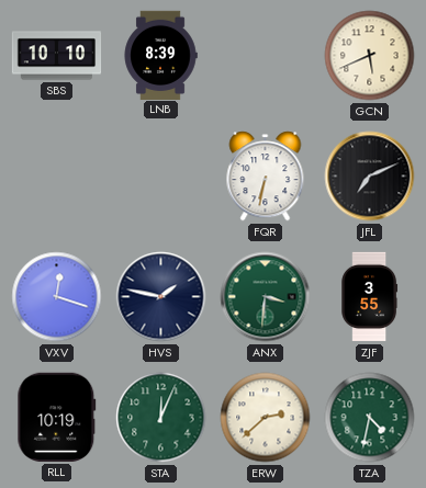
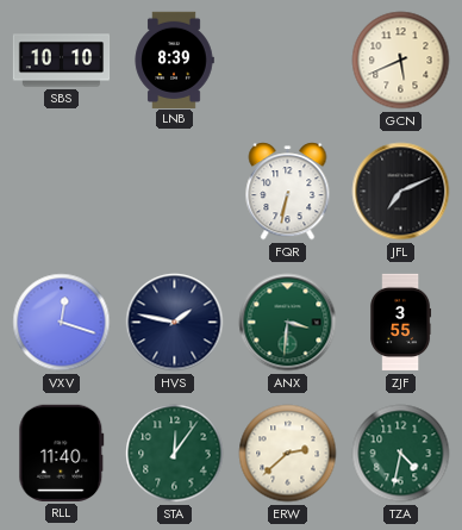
RLL: 10:19 -> 11:40
STA: 12:04 -> 12:06
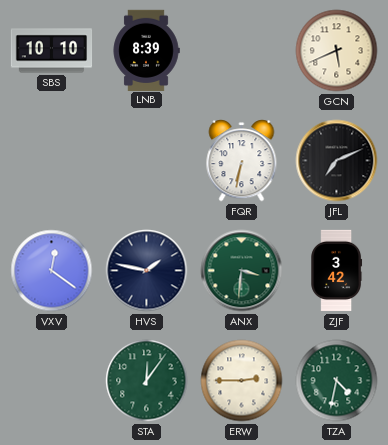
VXV: 12:18 -> 12:21
ZJF: 3:55 -> 3:42
RLL: 11:40 -> none
ERW: 2:38 -> 2:45
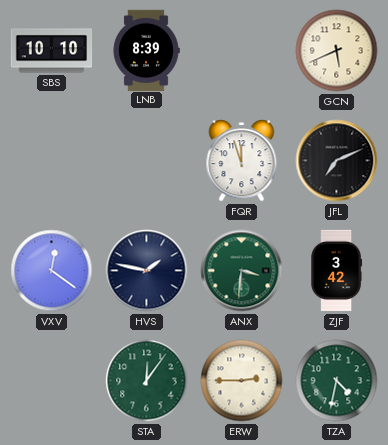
FQR: 6:32 -> 11:57
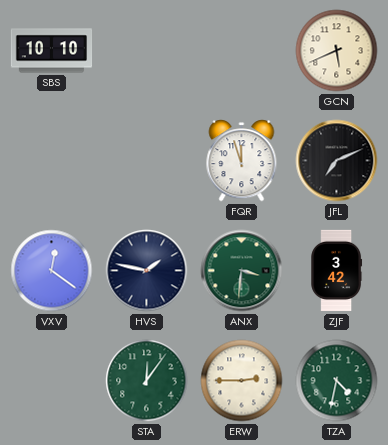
LNB: 8:39 -> none
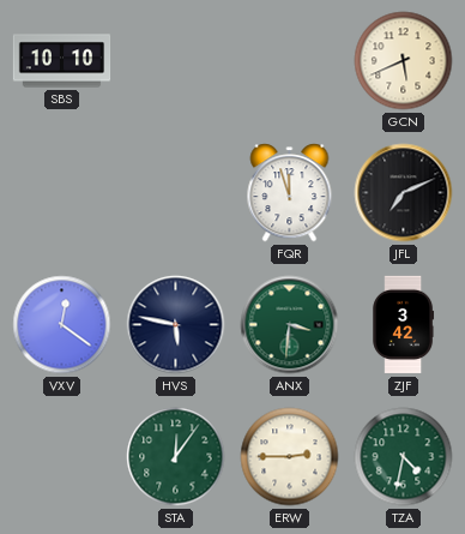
HVS: 1:47 -> 5:47
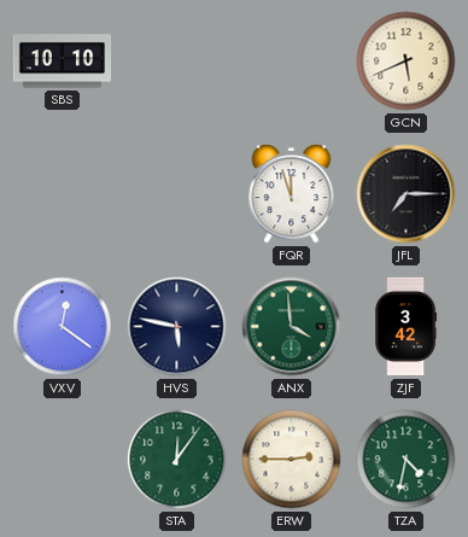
JFL: 7:11 -> 7:15
ANX: 3:31 -> 3:59
